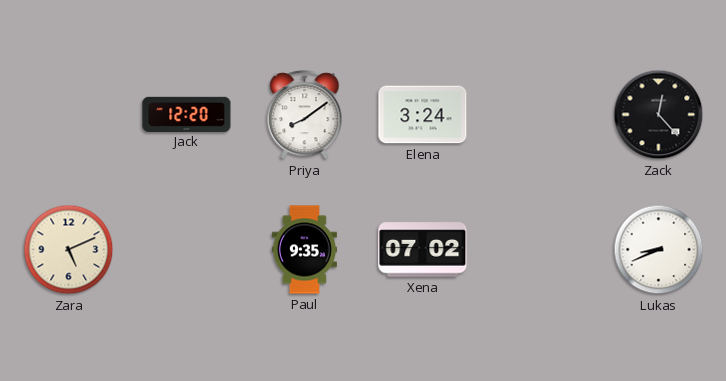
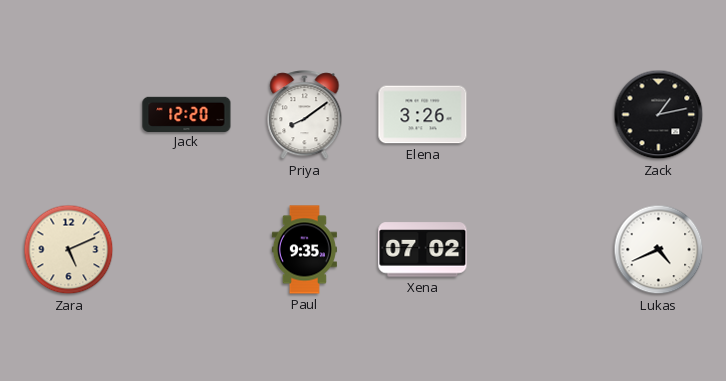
Elena: 3:24 -> 3:26
Zack: 12:23 -> 1:13
Lukas: 8:41 -> 4:41
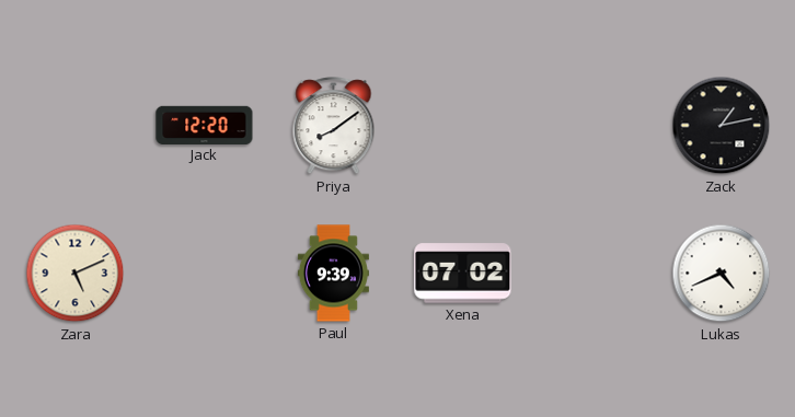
Elena: 3:26 -> none
Paul: 9:35 -> 9:39
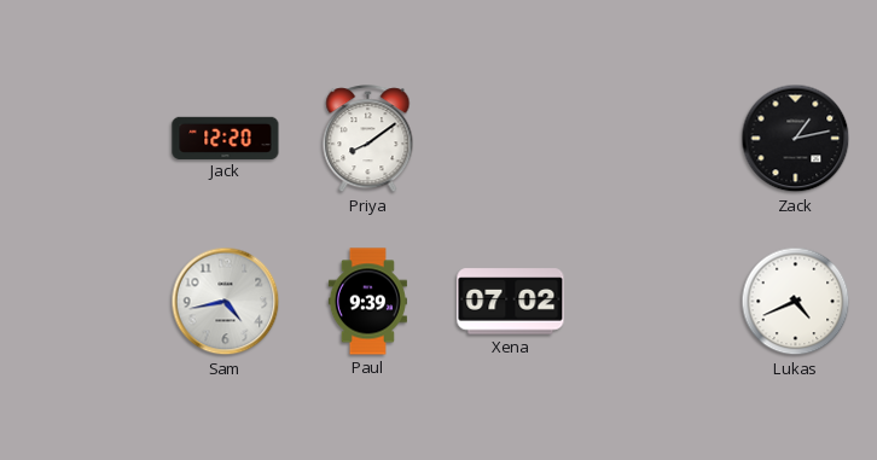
Zara: 5:11 -> none
Sam: none -> 4:43
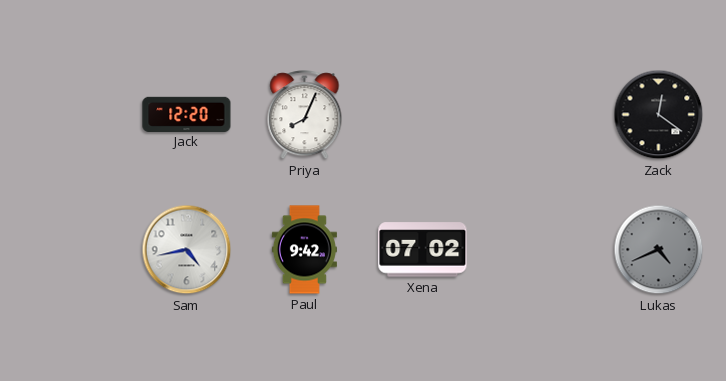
Priya: 8:09 -> 8:04
Zack: 1:13 -> 12:21
Paul: 9:39 -> 9:42
Lukas dial: white -> grey
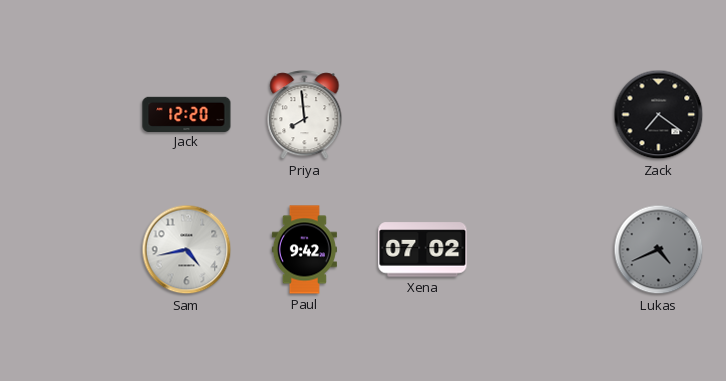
Priya: 8:04 -> 7:59
Zack: 12:21 -> 7:21
